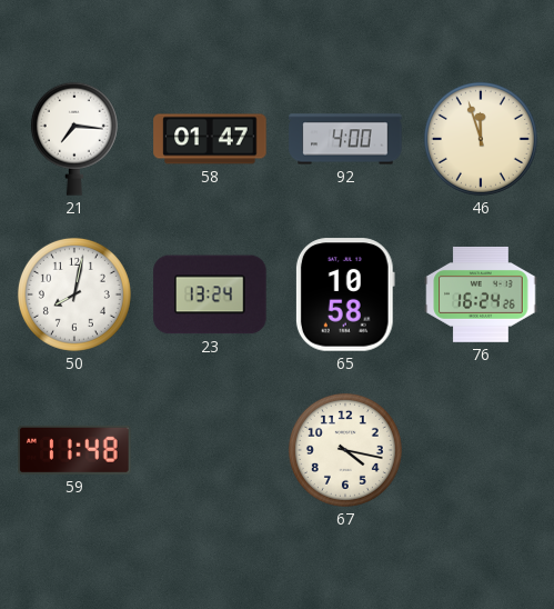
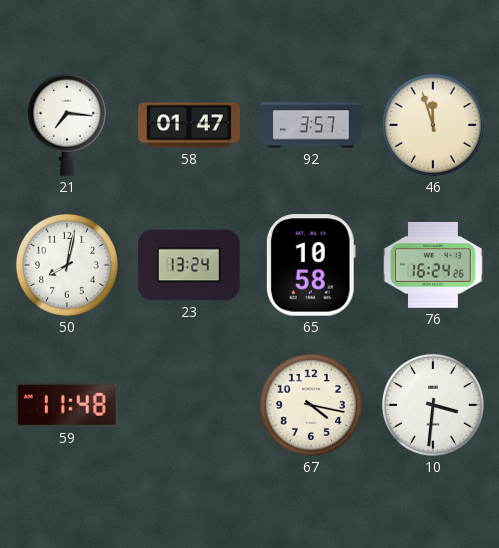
92: 4:00 -> 3:57
10: none -> 3:31
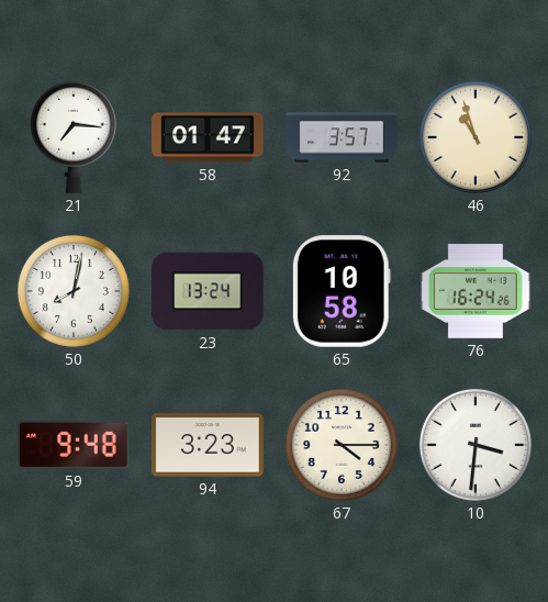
46: 11:57 -> 10:57
59: 11:48 -> 9:48
94: none -> 3:23
67: 4:17 -> 4:15
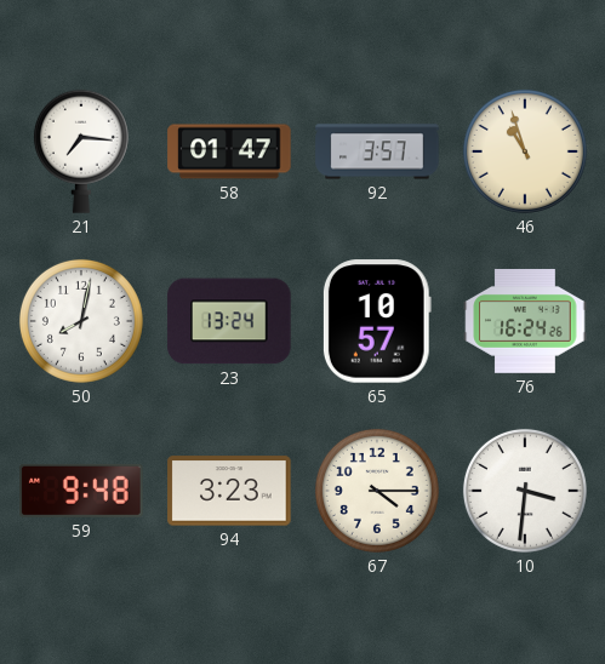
65: 10:58 -> 10:57
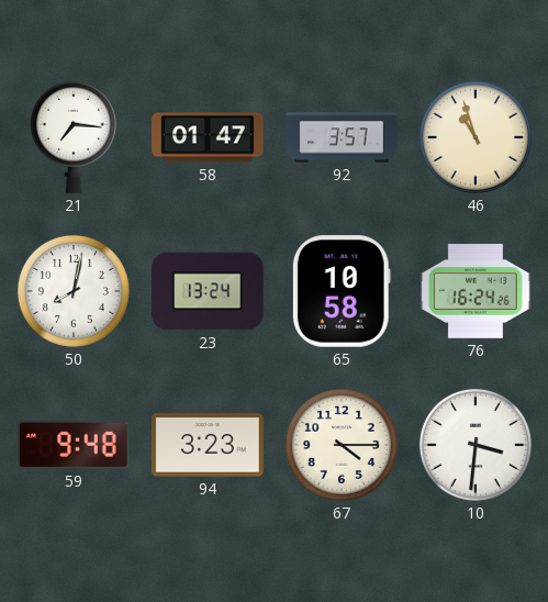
65: 10:57 -> 10:58
